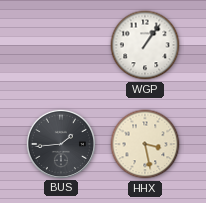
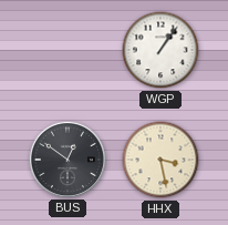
BUS: 1:44 -> 12:51
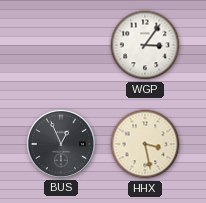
WGP: 1:06 -> 3:06
BUS: 12:51 -> 12:56
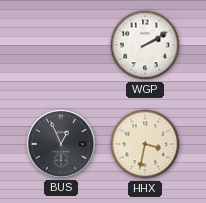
WGP: 3:06 -> 2:10
HHX: 3:28 -> 3:32
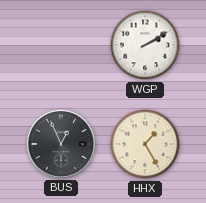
HHX: 3:32 -> 1:25
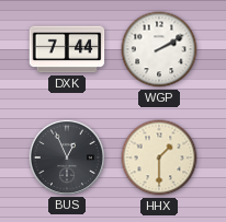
DXK: none -> 7:44
HHX: 1:25 -> 1:30
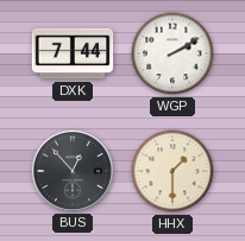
BUS: 12:56 -> 12:53
